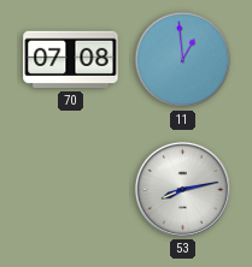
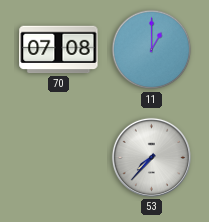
11: 12:59 -> 1:00
53: 8:13 -> 7:37
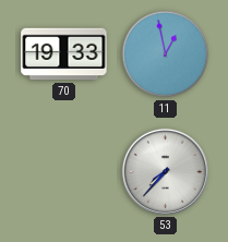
70: 07:08 -> 19:33
11: 1:00 -> 12:58
